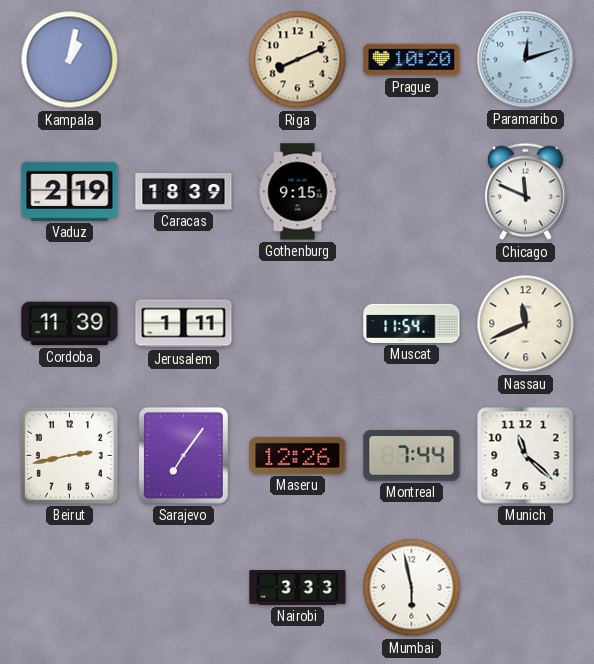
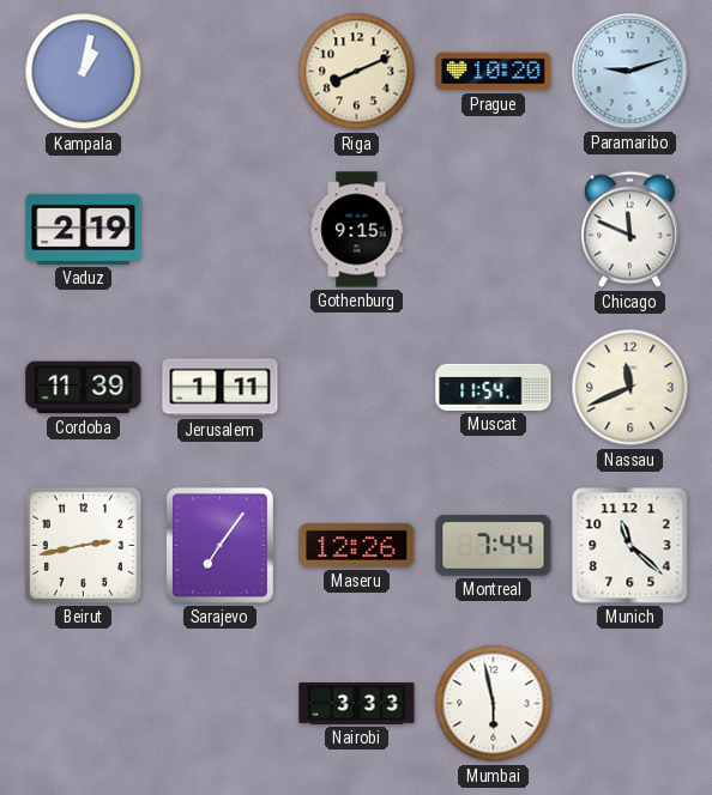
Paramaribo: 12:12 -> 9:12
Caracas: 18:39 -> none
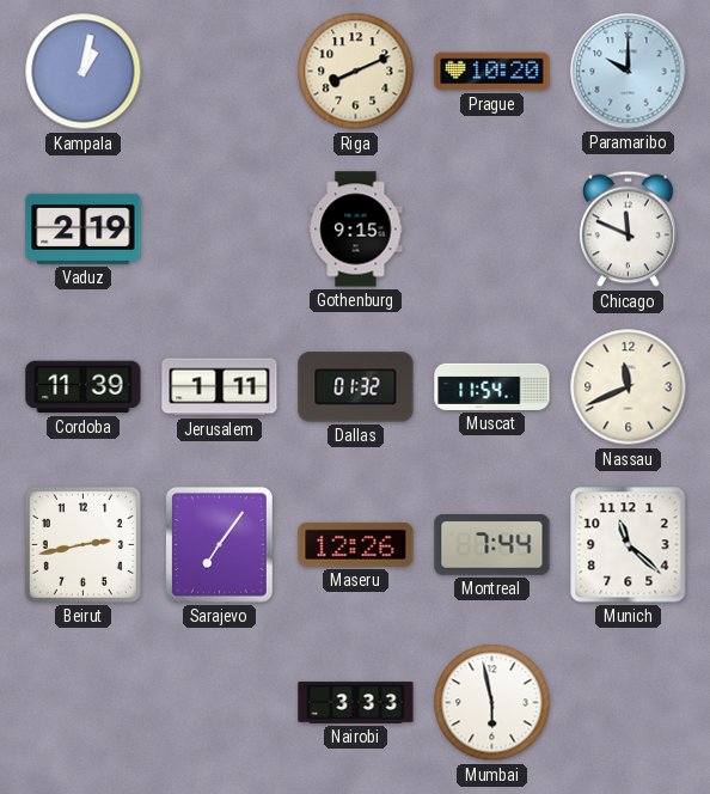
Paramaribo: 9:12 -> 10:00
Dallas: none -> 01:32
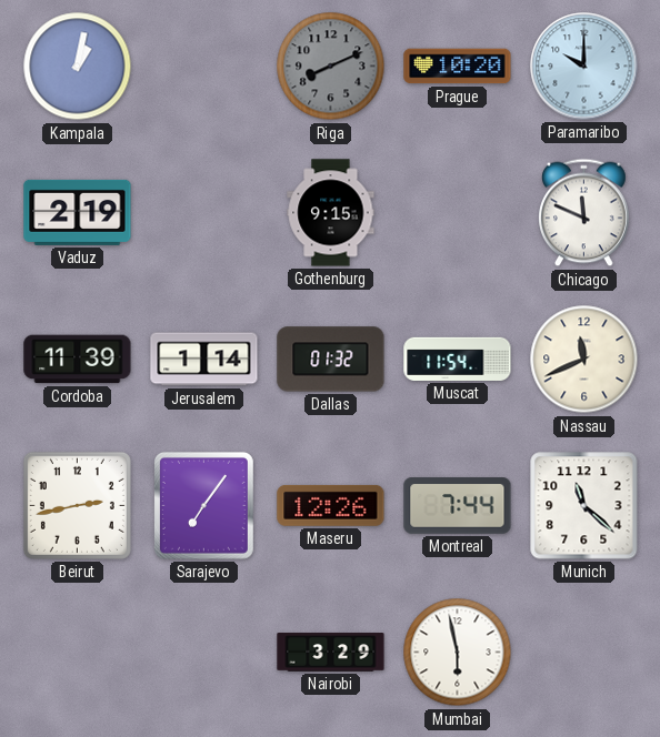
Riga dial: cream -> grey
Jerusalem: 1:11 -> 1:14
Nairobi: 3:33 -> 3:29
